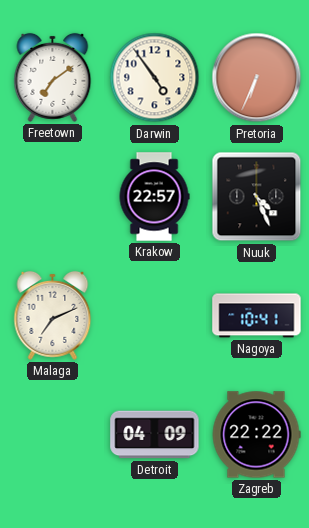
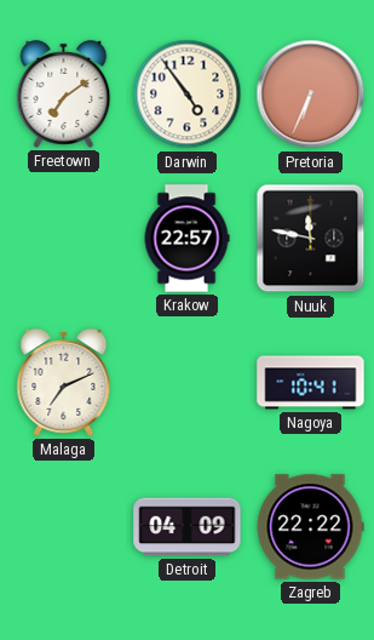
Nuuk: 4:26 -> 11:47
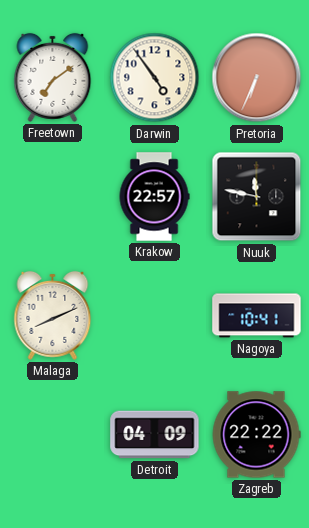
Malaga: 7:11 -> 8:11
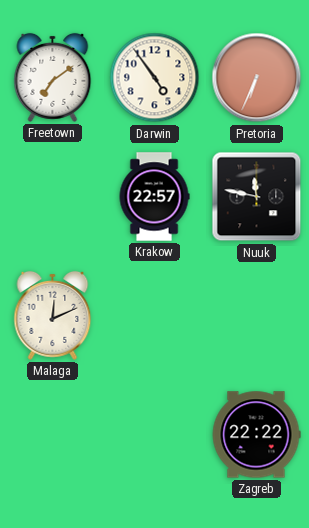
Malaga: 8:11 -> 12:11
Nagoya: 10:41 -> none
Detroit: 04:09 -> none
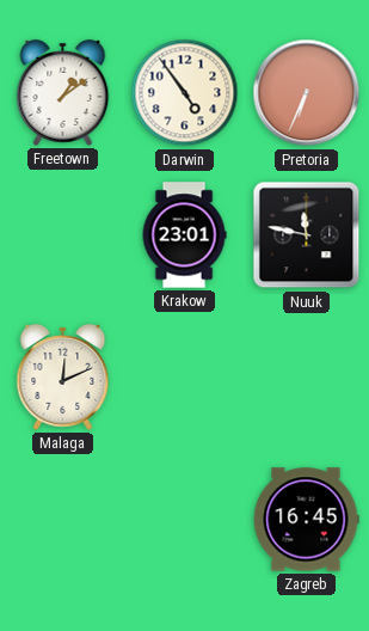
Freetown: 7:09 -> 1:09
Krakow: 22:57 -> 23:01
Zagreb: 22:22 -> 16:45
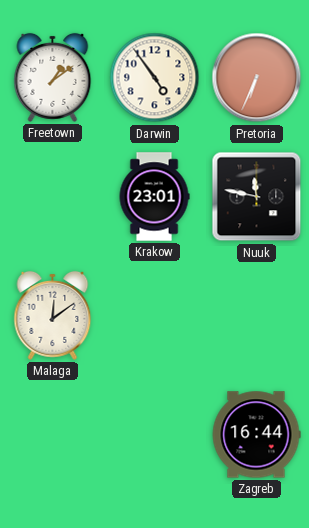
Malaga: 12:11 -> 12:09
Zagreb: 16:45 -> 16:44
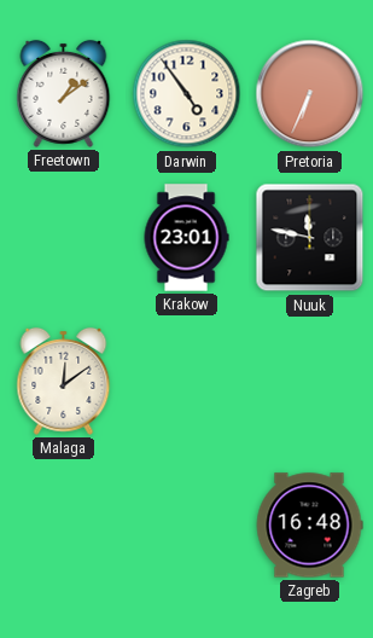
Zagreb: 16:44 -> 16:48
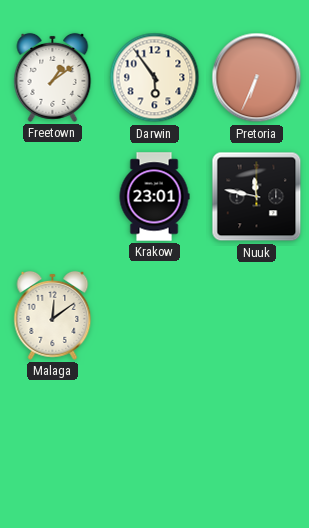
Darwin: 4:54 -> 5:54
Zagreb: 16:48 -> none
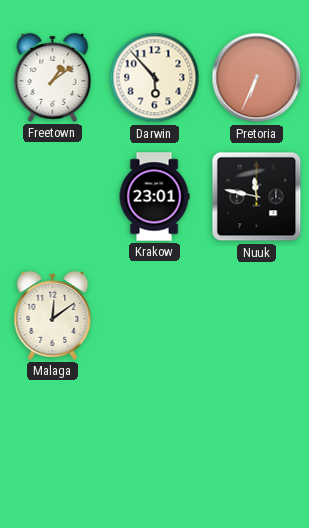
Darwin: 5:54 -> 5:53
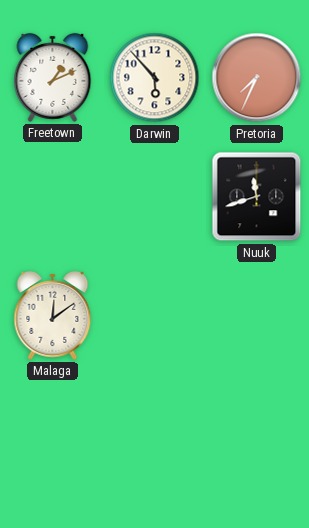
Freetown: 1:09 -> 1:11
Pretoria: 6:34 -> 7:34
Krakow: 23:01 -> none
Nuuk: 11:47 -> 11:42
